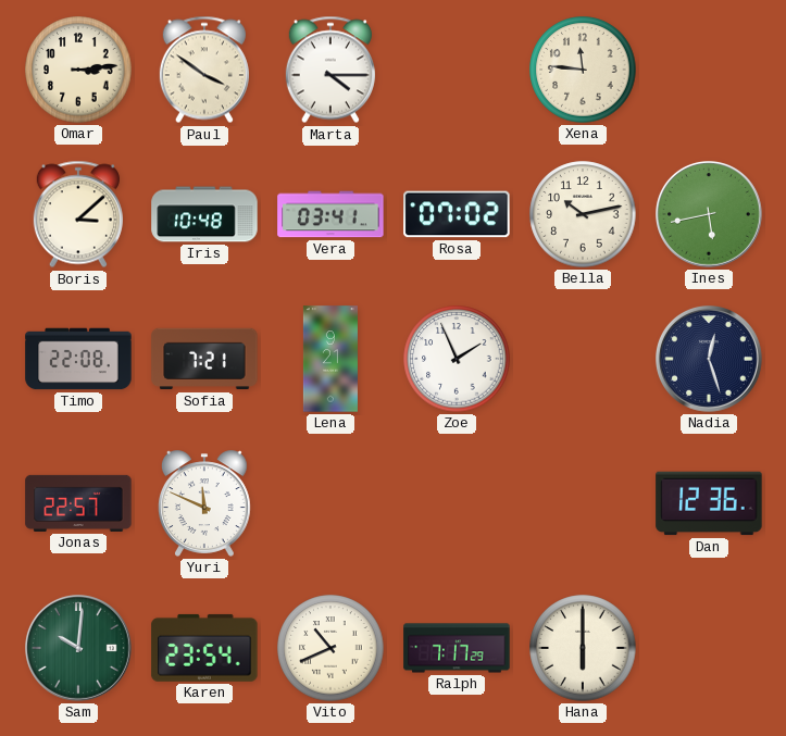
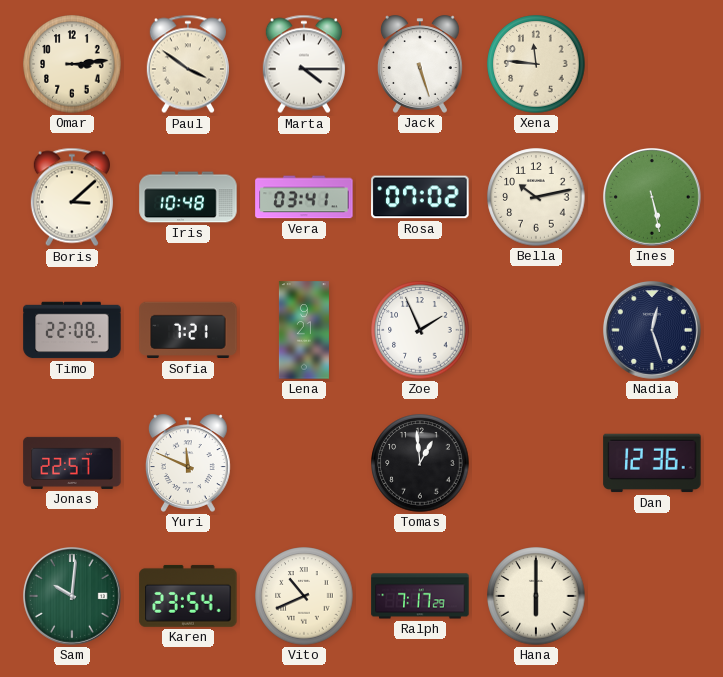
Jack: none -> 5:27
Ines: 5:43 -> 5:28
Tomas: none -> 12:59
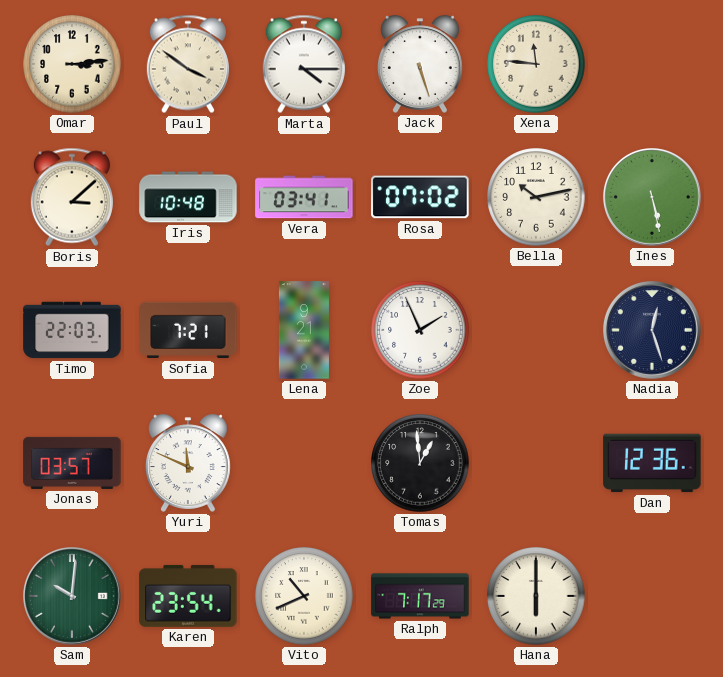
Timo: 22:08 -> 22:03
Jonas: 22:57 -> 03:57
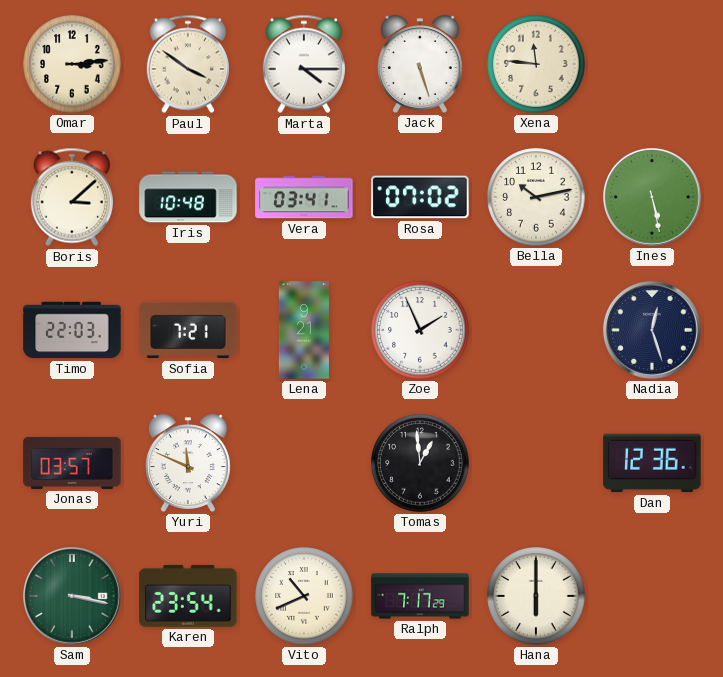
Sam: 10:01 -> 3:17
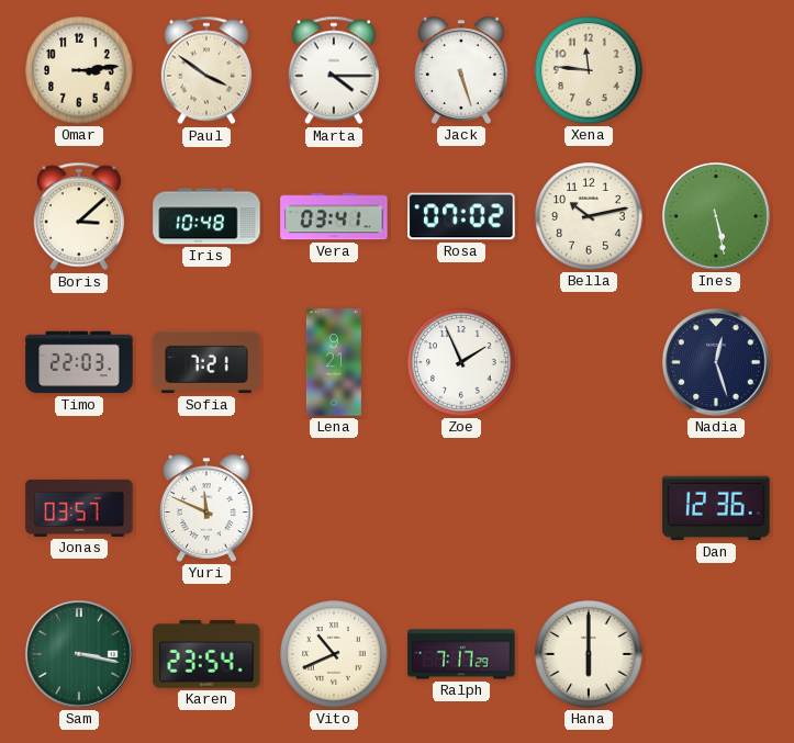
Tomas: 12:59 -> none
